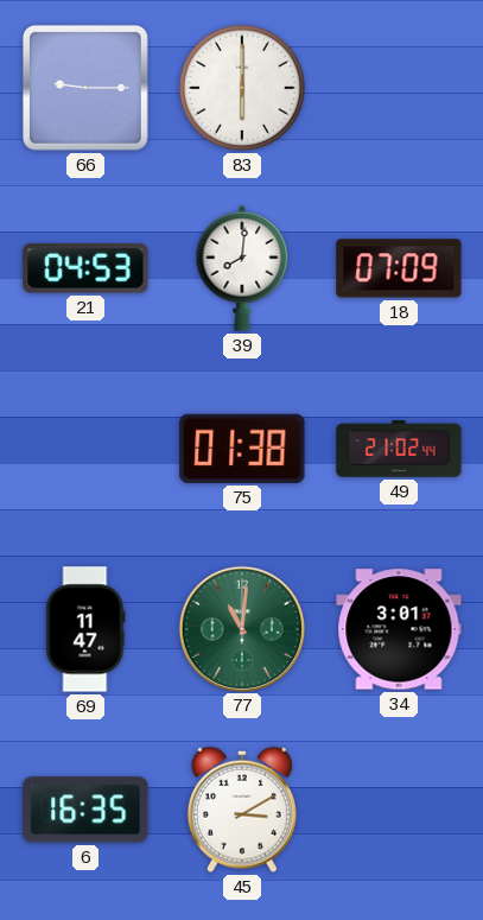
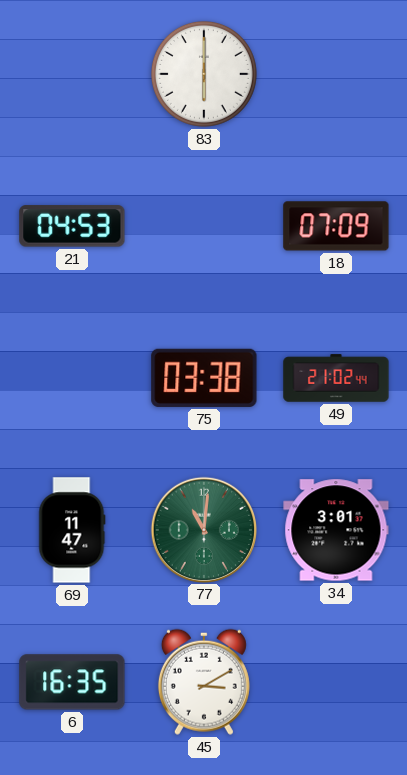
66: 9:15 -> none
39: 8:01 -> none
75: 01:38 -> 03:38
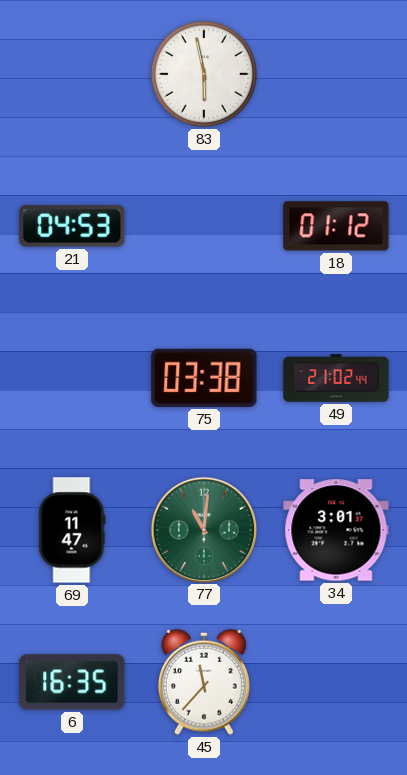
83: 6:00 -> 5:58
18: 07:09 -> 01:12
45: 3:10 -> 11:37
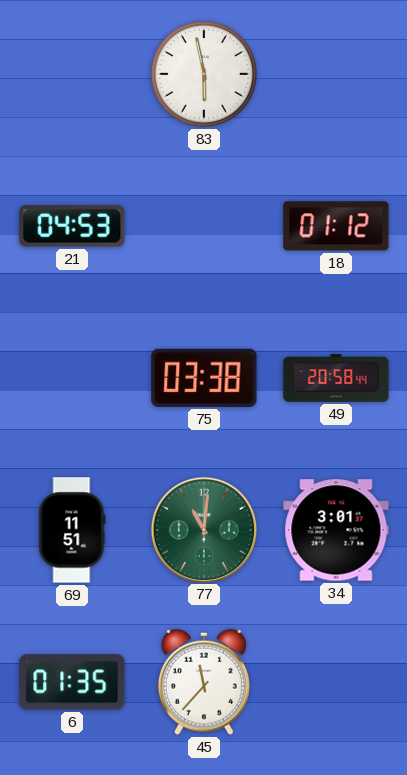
49: 21:02 -> 20:58
69: 11:47 -> 11:51
6: 16:35 -> 01:35
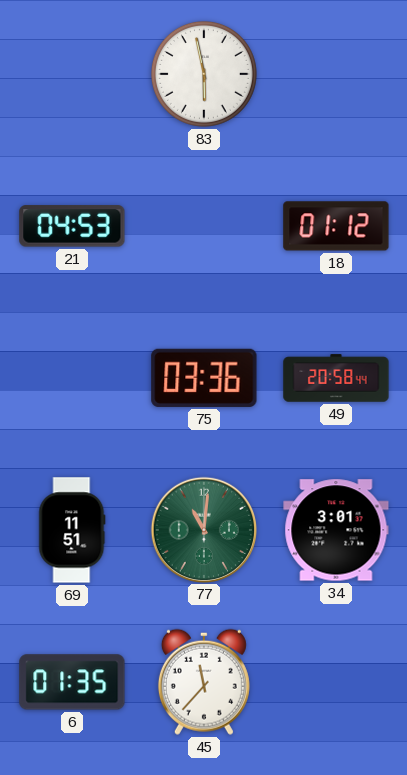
75: 03:38 -> 03:36
